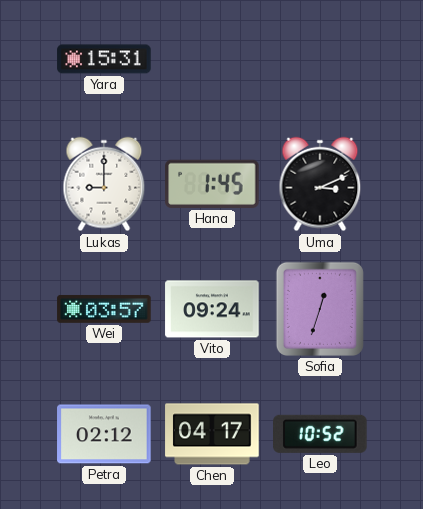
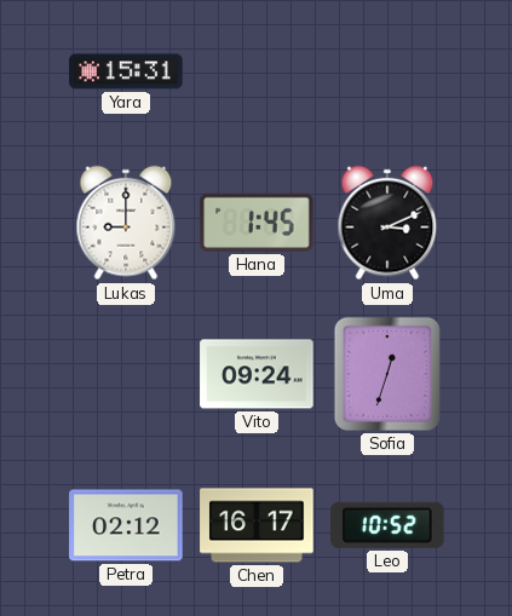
Wei: 03:57 -> none
Chen: 04:17 -> 16:17
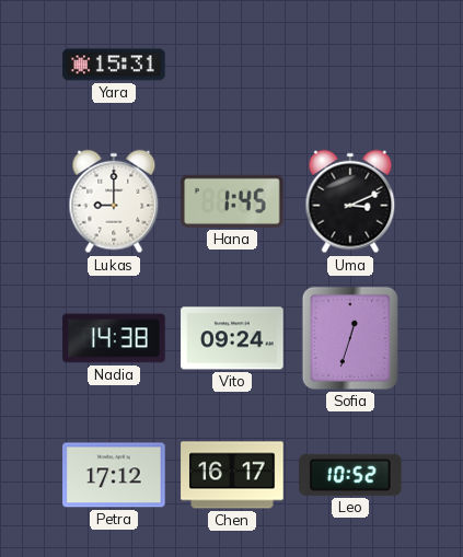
Nadia: none -> 14:38
Petra: 02:12 -> 17:12
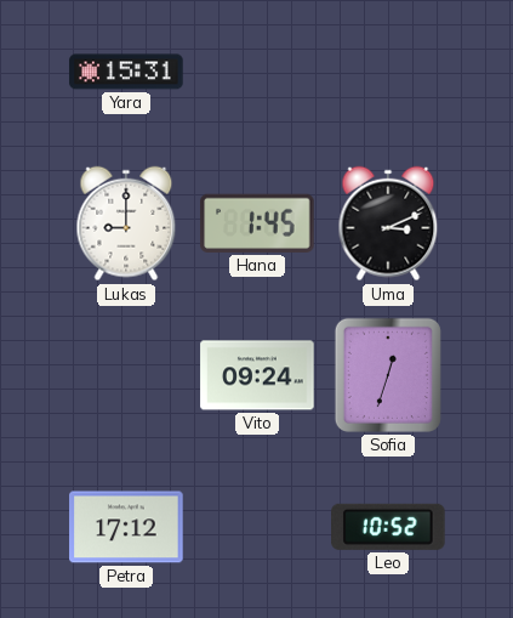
Nadia: 14:38 -> none
Chen: 16:17 -> none
